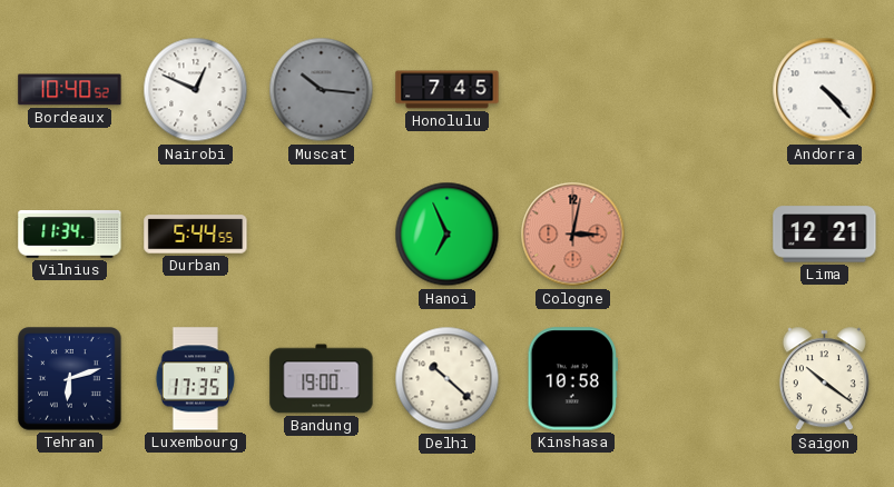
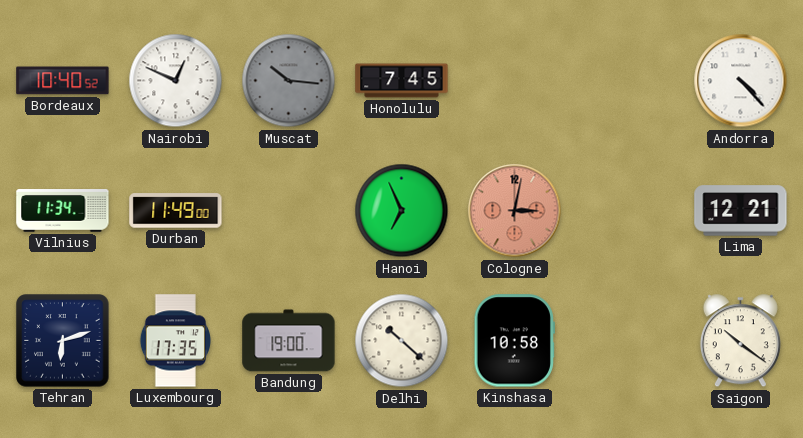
Durban: 5:44 -> 11:49
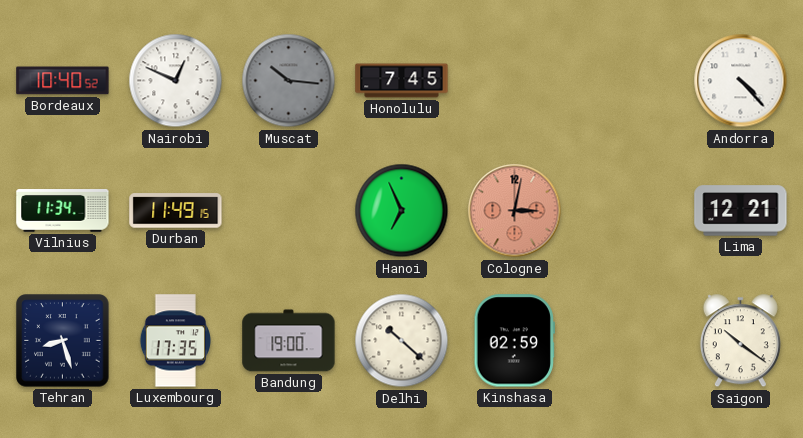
Durban: 11:49:00 -> 11:49:15
Tehran: 6:12 -> 8:27
Kinshasa: 10:58 -> 02:59
